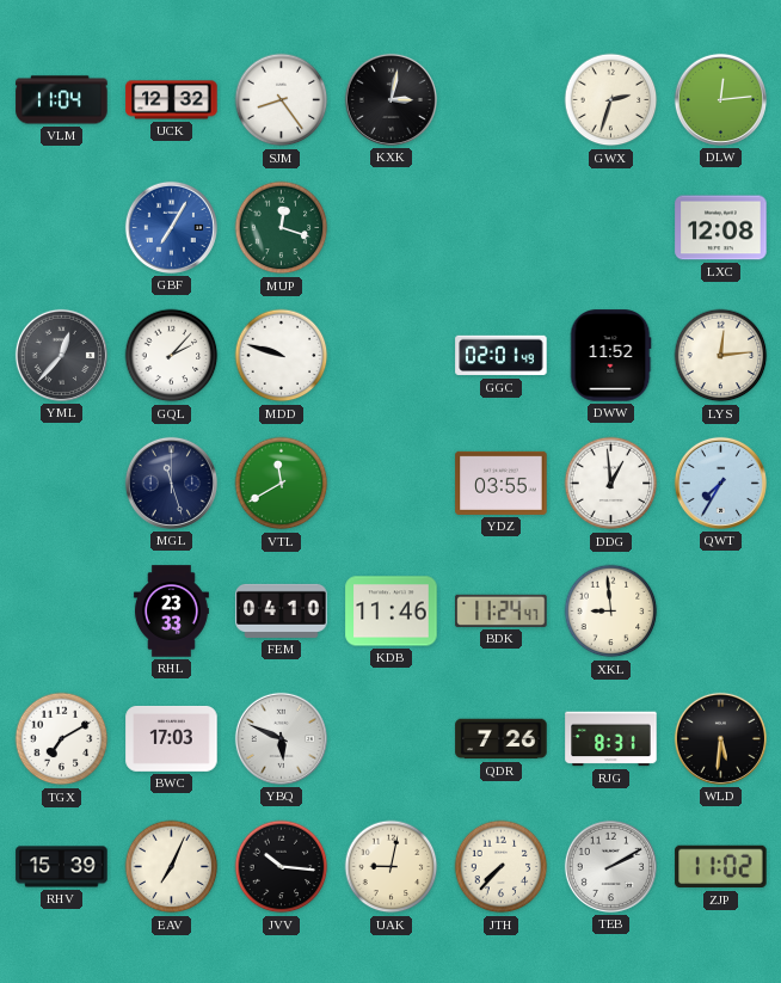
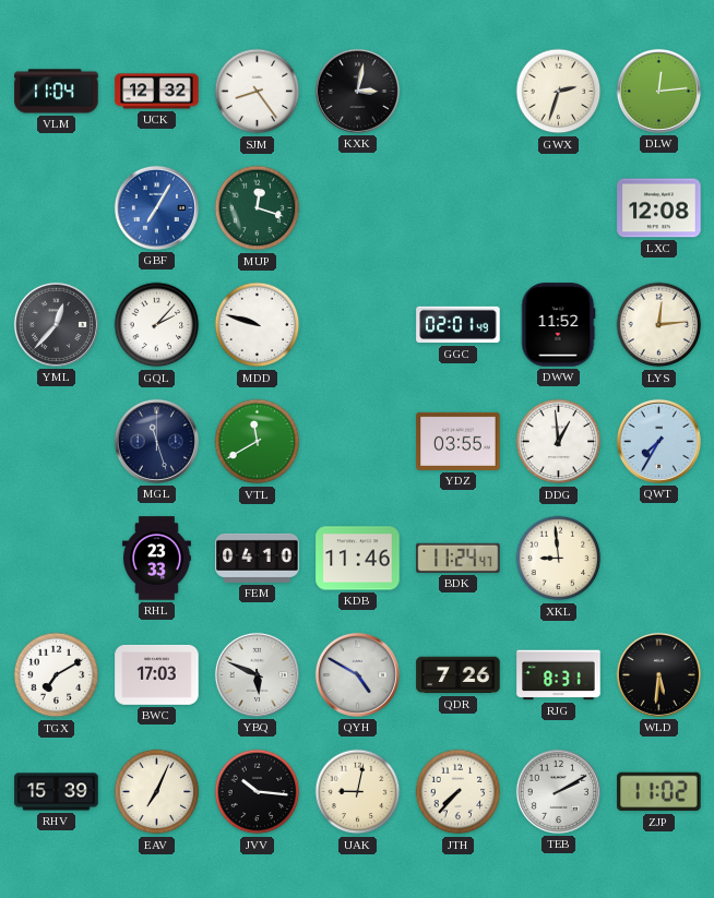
QYH: none -> 4:50
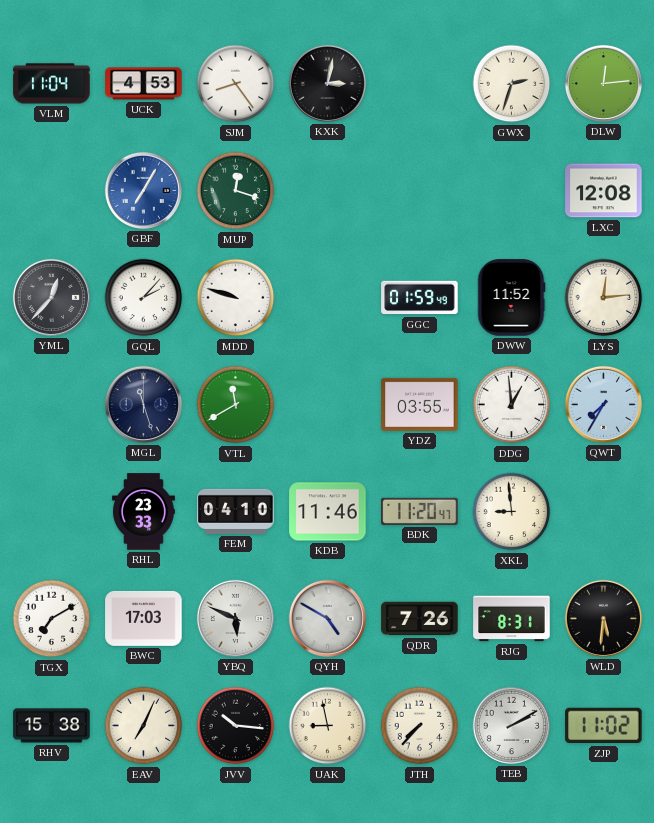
UCK: 12:32 -> 4:53
GGC: 02:01 -> 01:59
BDK: 11:24 -> 11:20
RHV: 15:39 -> 15:38
UAK: 9:02 -> 8:58
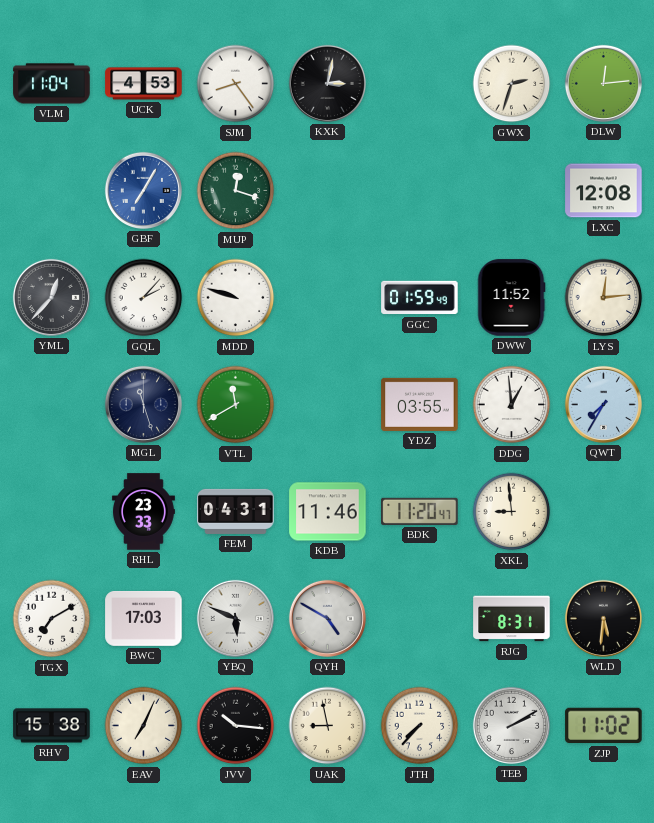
FEM: 04:10 -> 04:31
QDR: 7:26 -> none
